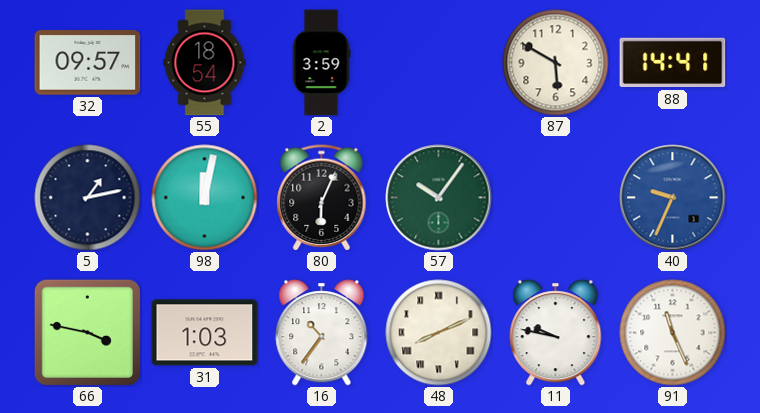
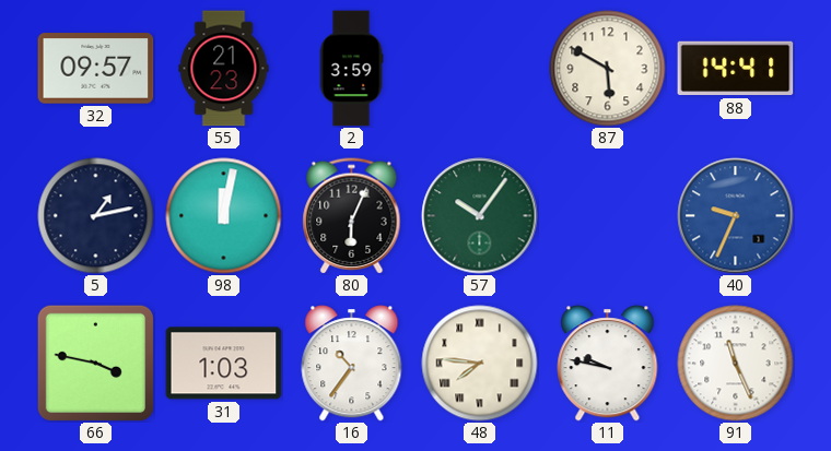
55: 18:54 -> 21:23
48: 8:11 -> 7:46
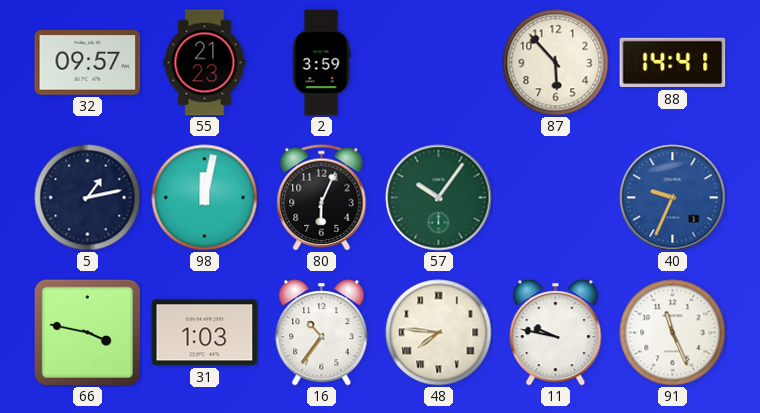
87: 5:50 -> 5:53
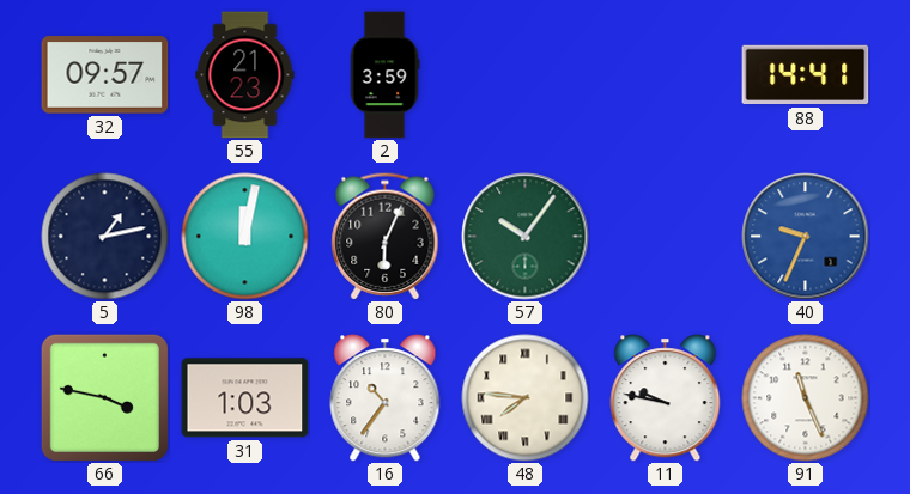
87: 5:53 -> none
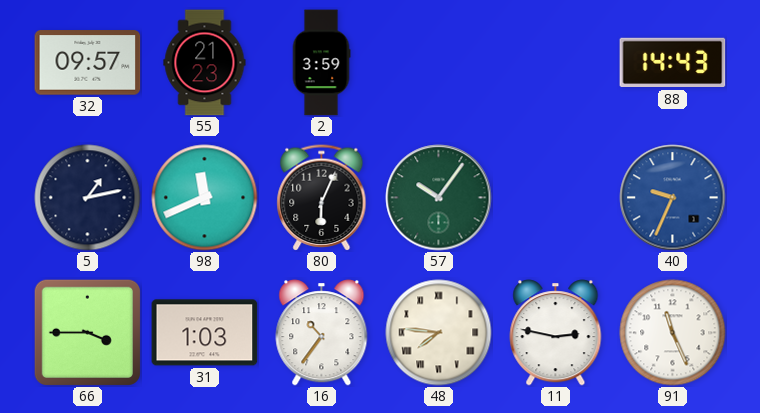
88: 14:41 -> 14:43
98: 12:02 -> 11:41
66: 3:47 -> 3:45
11: 9:47 -> 2:47
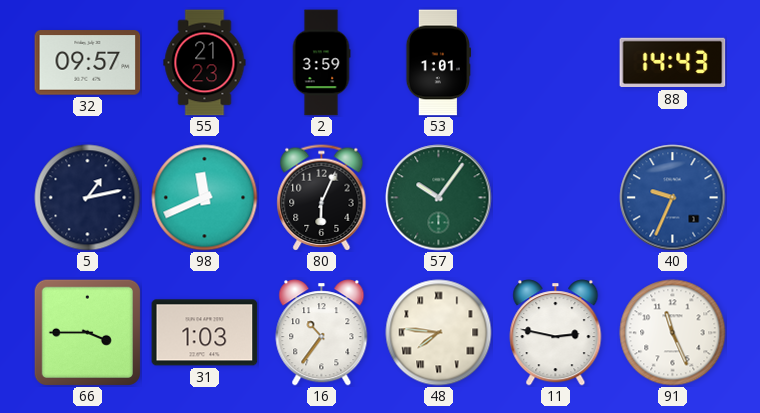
53: none -> 1:01
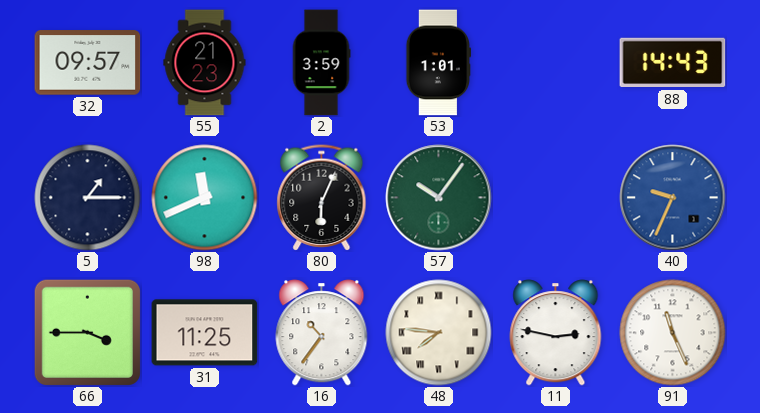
5: 1:13 -> 1:15
31: 1:03 -> 11:25
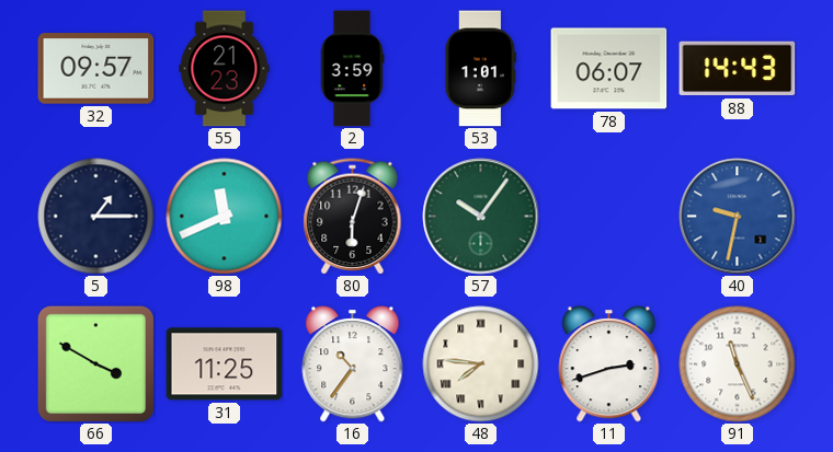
78: none -> 06:07
80: 6:04 -> 6:03
40: 9:34 -> 9:32
66: 3:45 -> 3:50
11: 2:47 -> 2:42
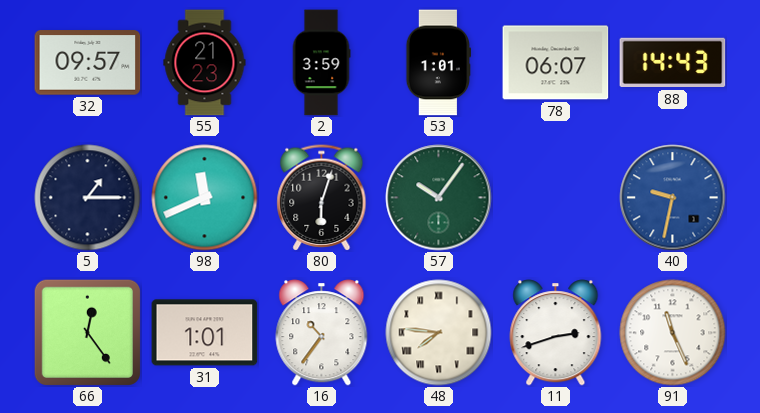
66: 3:50 -> 12:24
31: 11:25 -> 1:01
